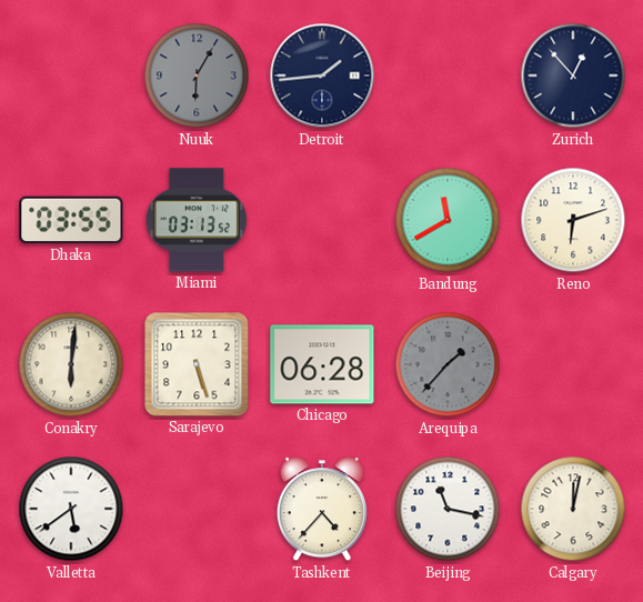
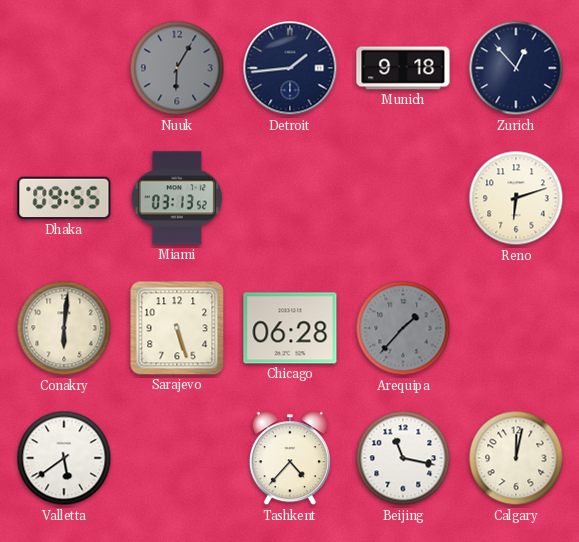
Munich: none -> 9:18
Dhaka: 03:55 -> 09:55
Bandung: 11:40 -> none
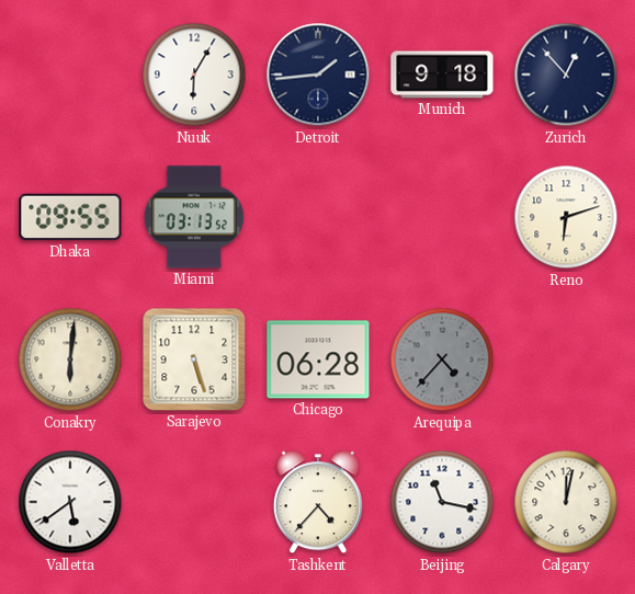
Nuuk dial: grey -> white
Arequipa: 1:37 -> 4:37
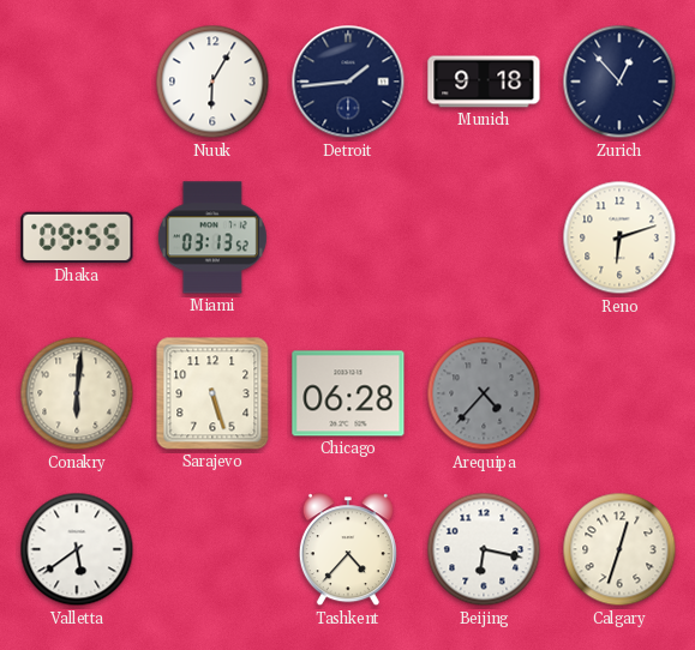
Beijing: 11:17 -> 6:17
Calgary: 12:02 -> 12:33
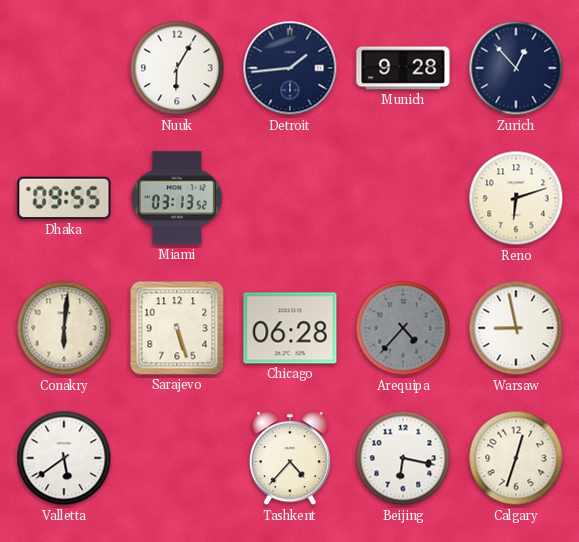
Munich: 9:18 -> 9:28
Warsaw: none -> 8:58
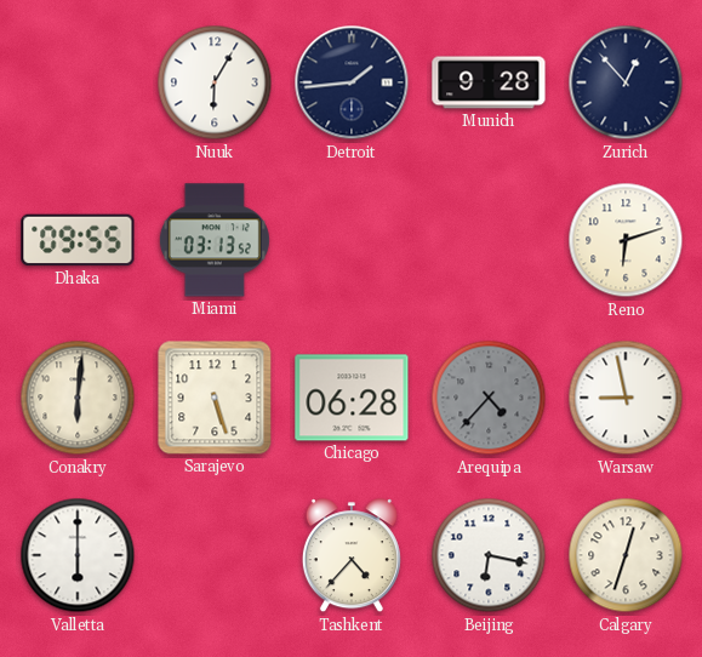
Valletta: 5:39 -> 6:00
